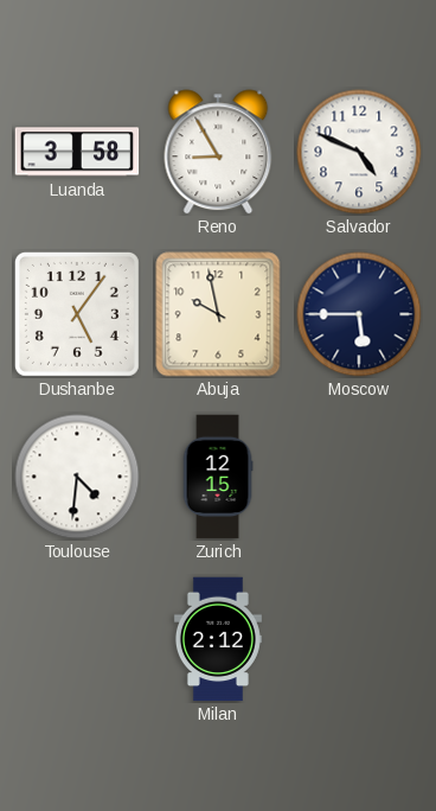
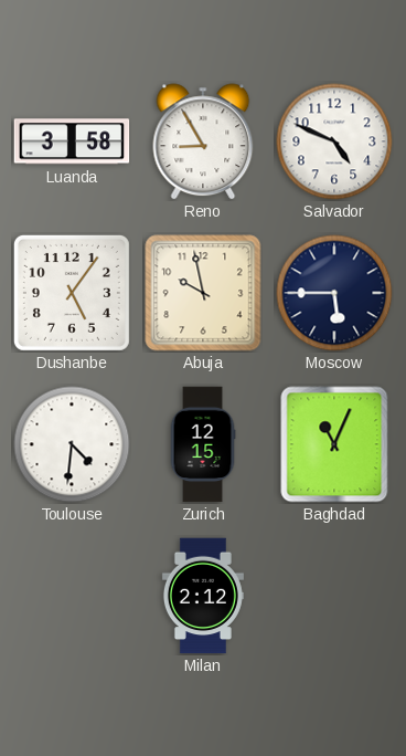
Baghdad: none -> 11:04
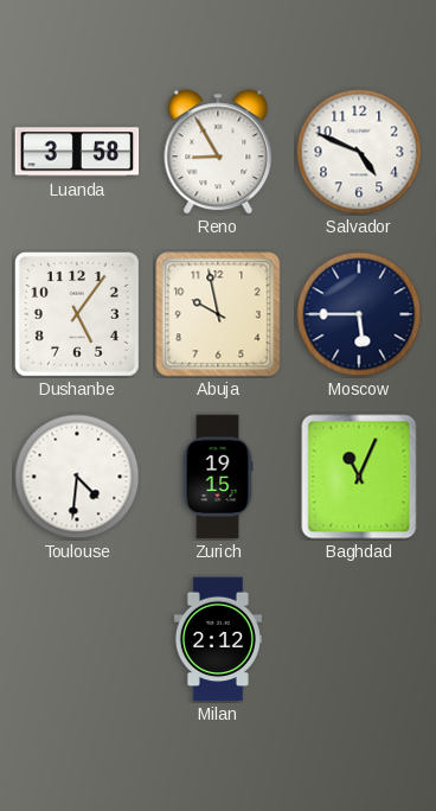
Zurich: 12:15 -> 19:15
